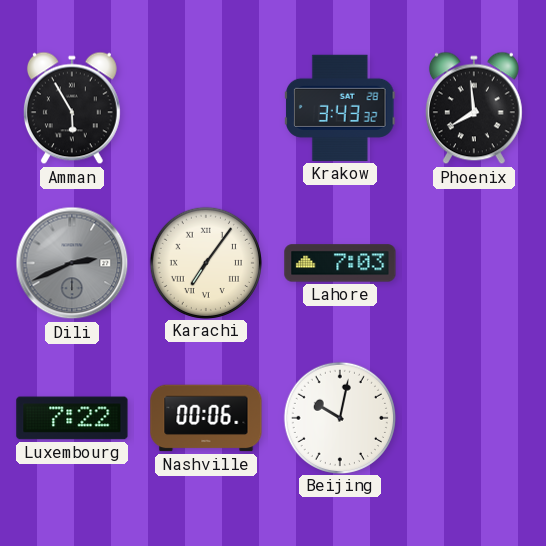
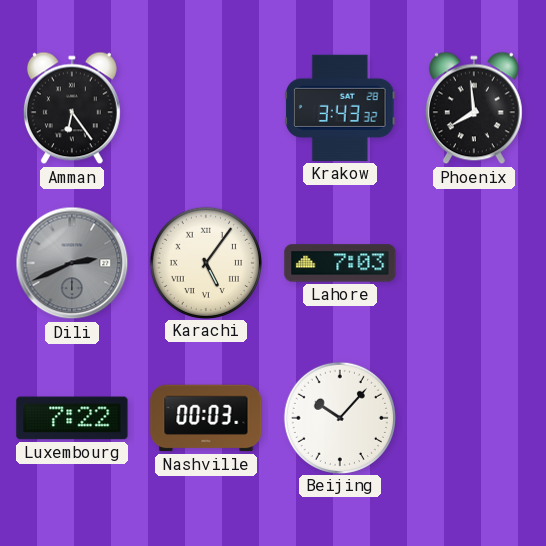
Amman: 5:55 -> 6:24
Karachi: 7:06 -> 5:06
Nashville: 00:06 -> 00:03
Beijing: 10:02 -> 10:07
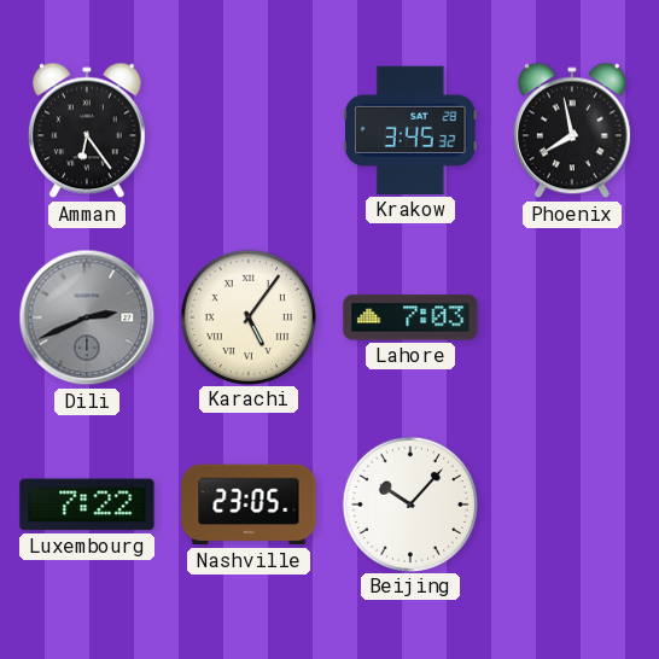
Krakow: 3:43 -> 3:45
Phoenix: 7:59 -> 7:58
Nashville: 00:03 -> 23:05
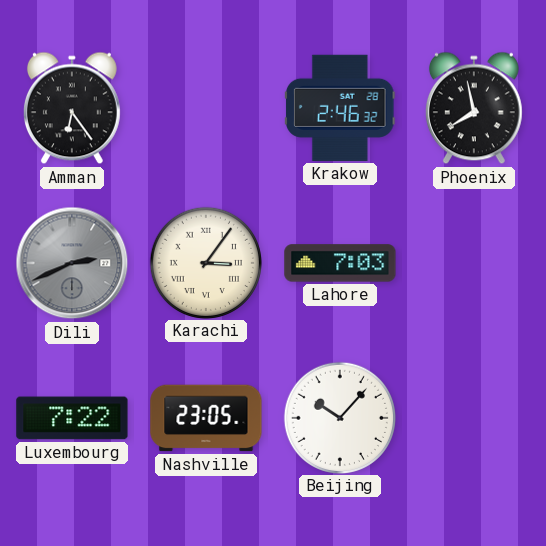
Krakow: 3:45 -> 2:46
Karachi: 5:06 -> 3:06
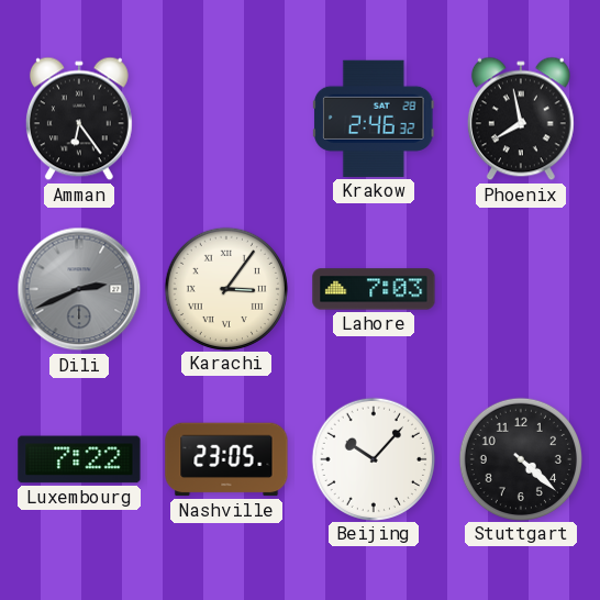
Stuttgart: none -> 4:22
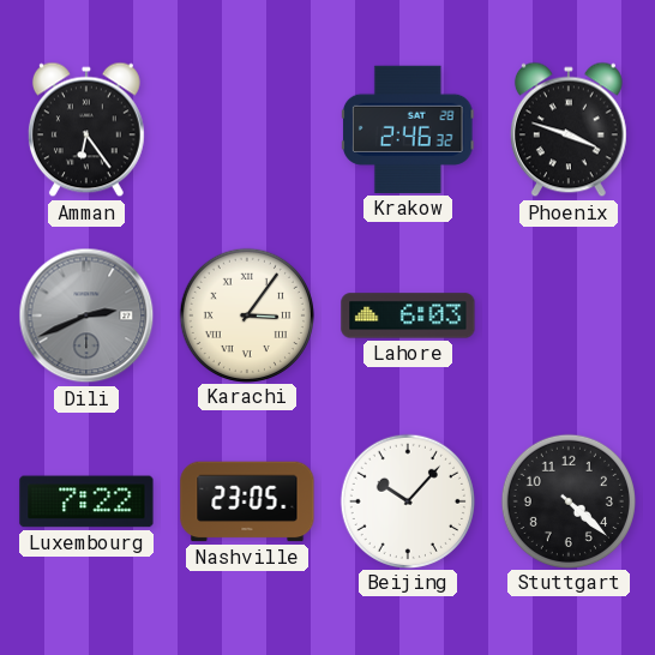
Phoenix: 7:58 -> 3:48
Lahore: 7:03 -> 6:03
